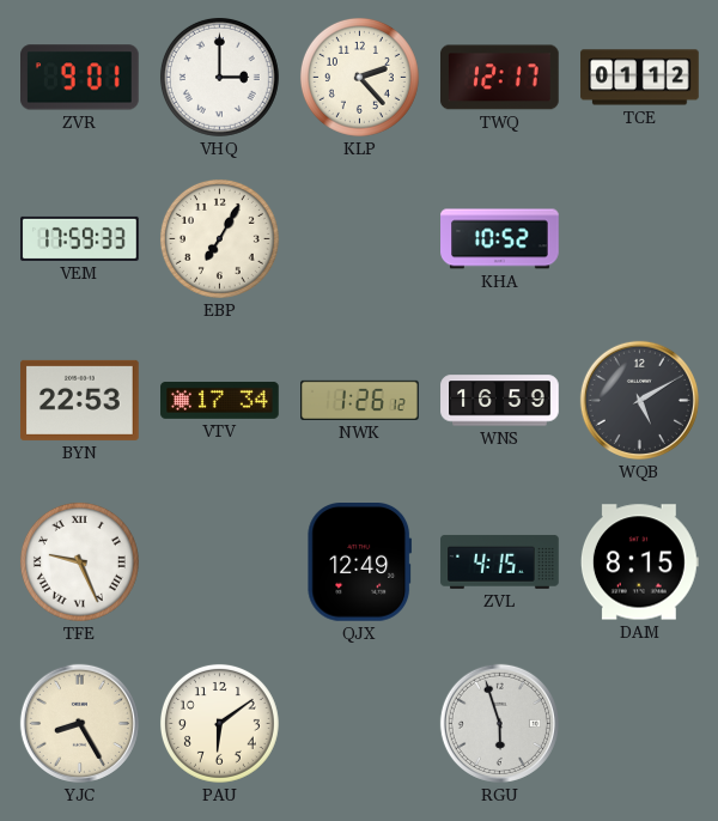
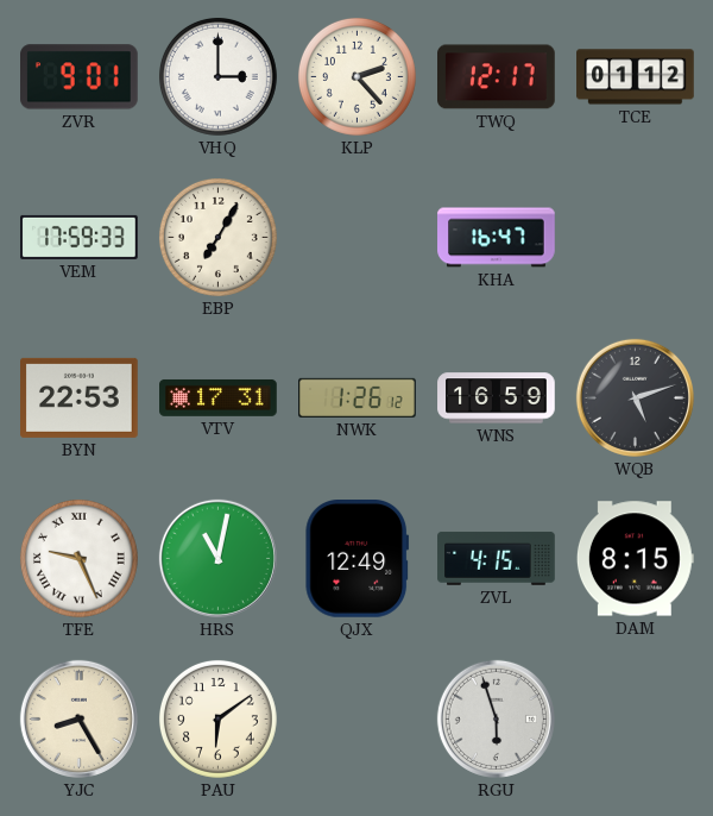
KHA: 10:52 -> 16:47
VTV: 17:34 -> 17:31
WQB: 5:10 -> 5:12
HRS: none -> 11:02
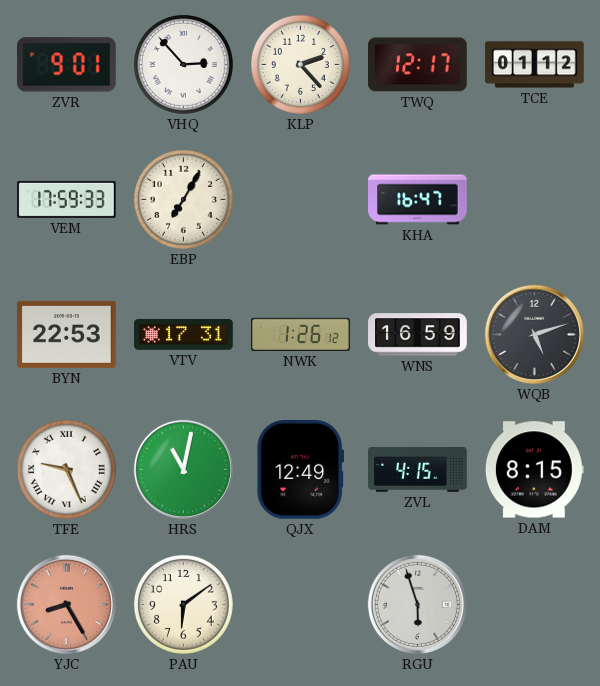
VHQ: 3:00 -> 2:53
YJC dial: cream -> salmon
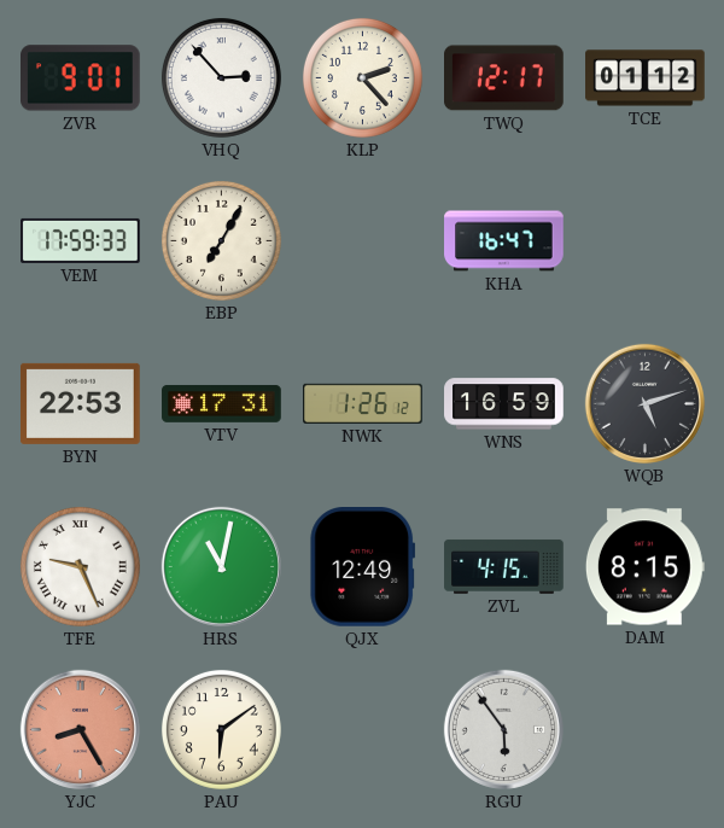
RGU: 5:57 -> 5:54
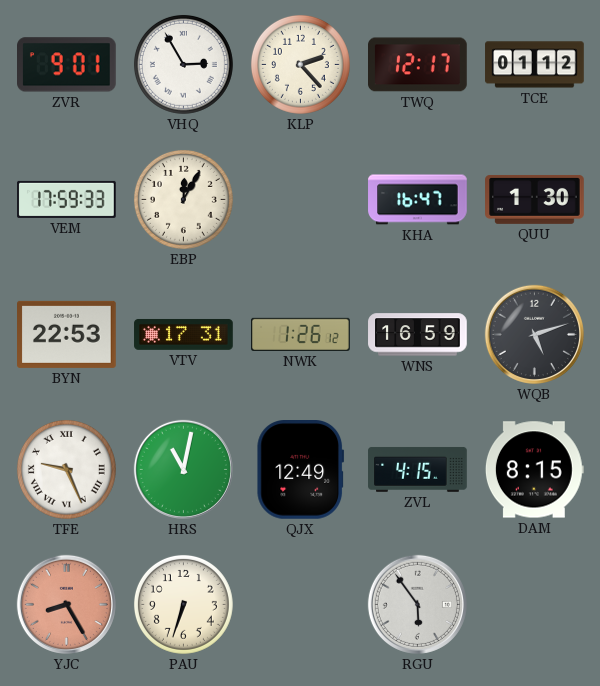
VHQ: 2:53 -> 2:55
EBP: 7:05 -> 12:05
QUU: none -> 1:30
PAU: 6:09 -> 6:33
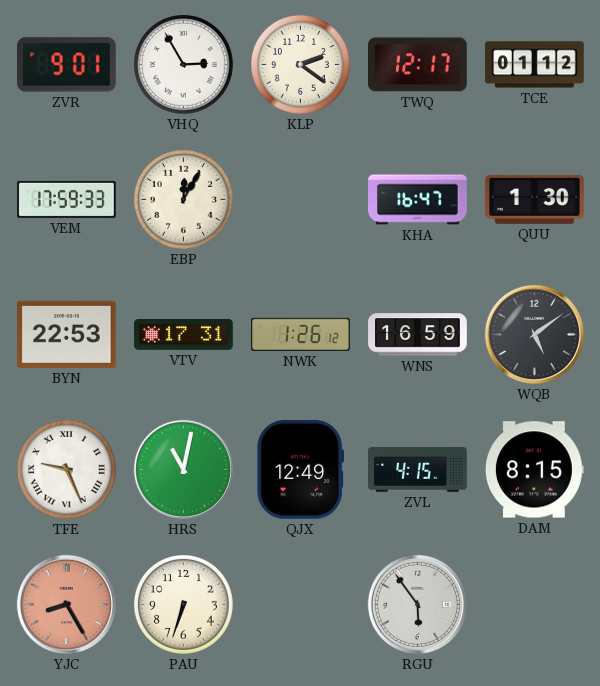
KLP: 2:23 -> 2:21
WQB: 5:12 -> 5:09
